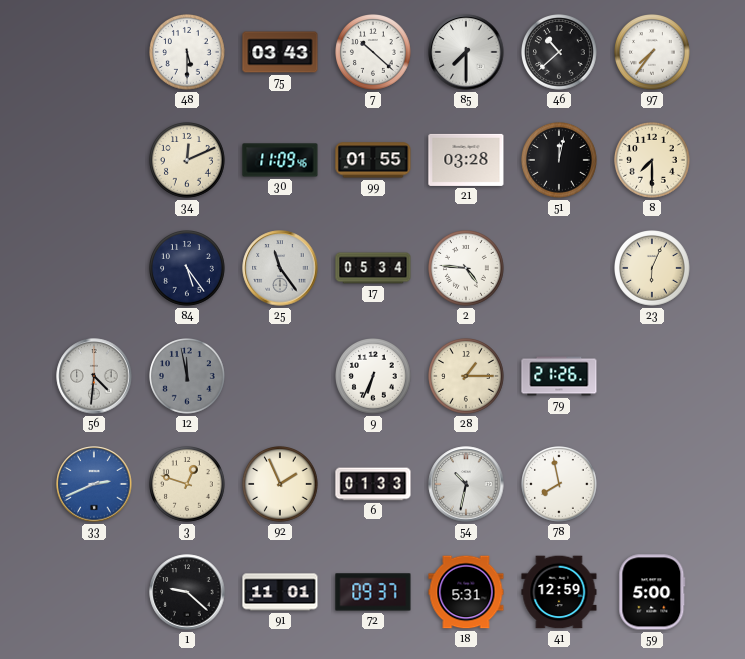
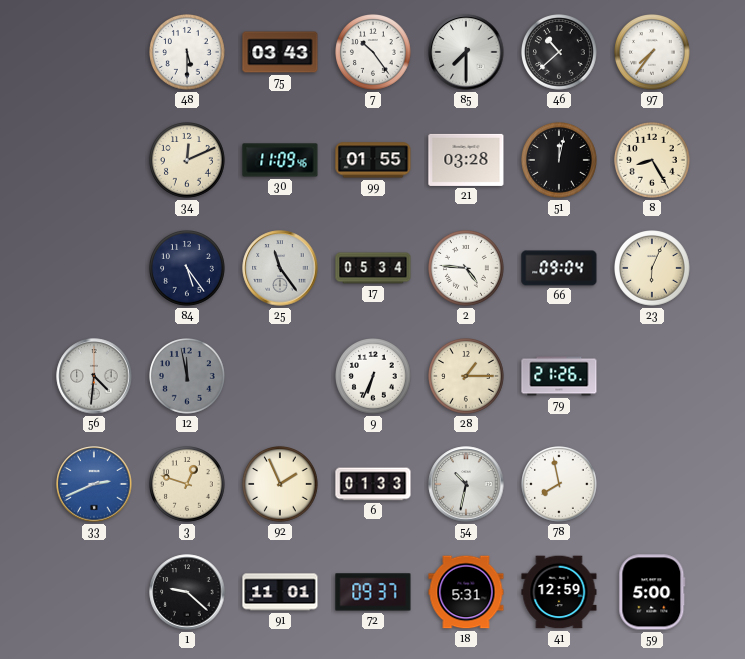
7: 10:22 -> 10:24
8: 7:30 -> 8:25
66: none -> 09:04
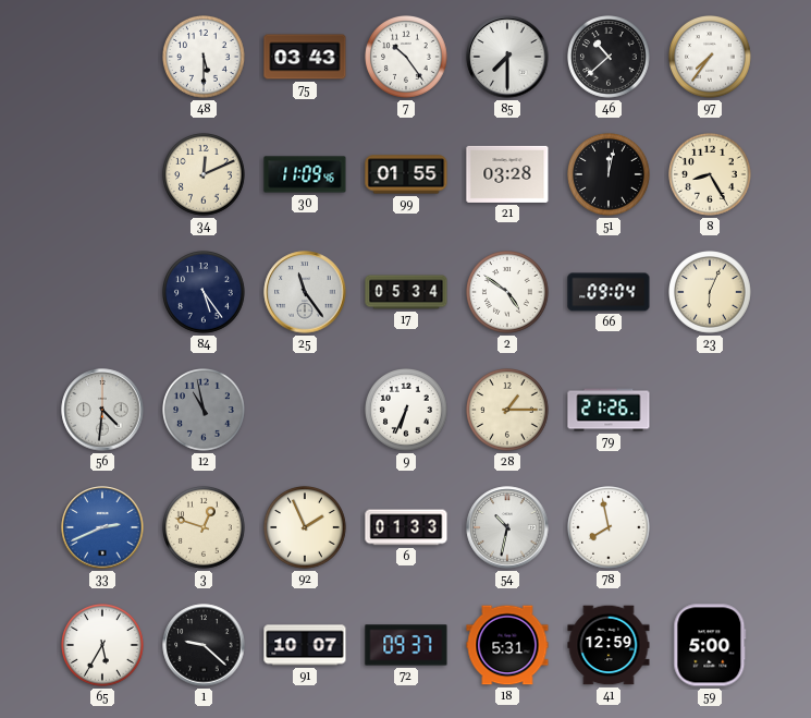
2: 4:46 -> 4:51
12: 11:58 -> 10:58
65: none -> 5:35
91: 11:01 -> 10:07
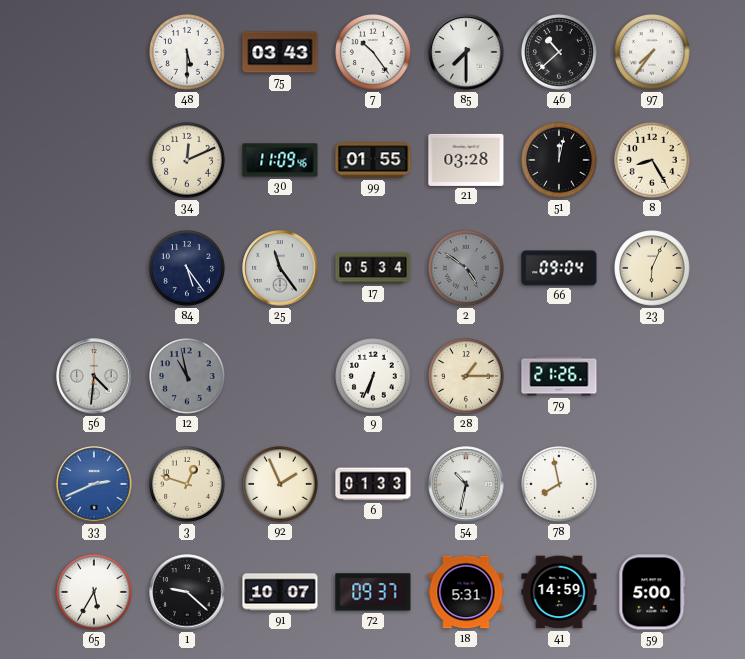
2 dial: white -> grey
41: 12:59 -> 14:59
